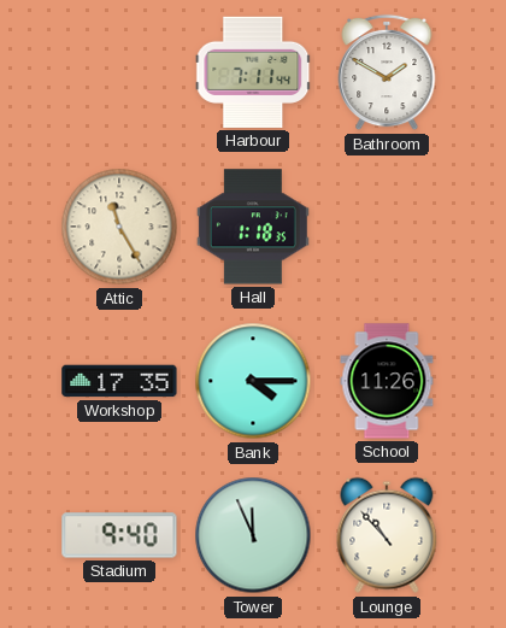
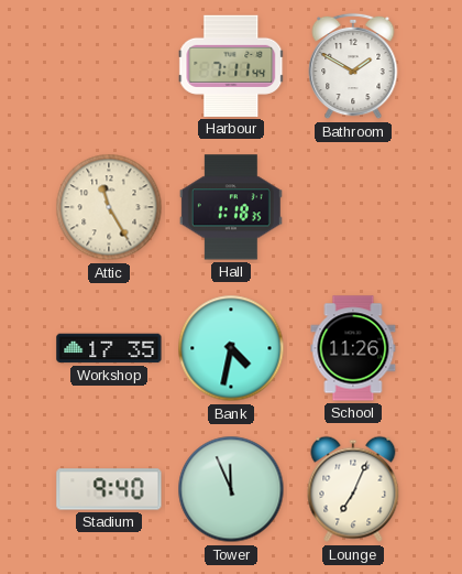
Bank: 4:15 -> 4:32
Lounge: 10:53 -> 7:04
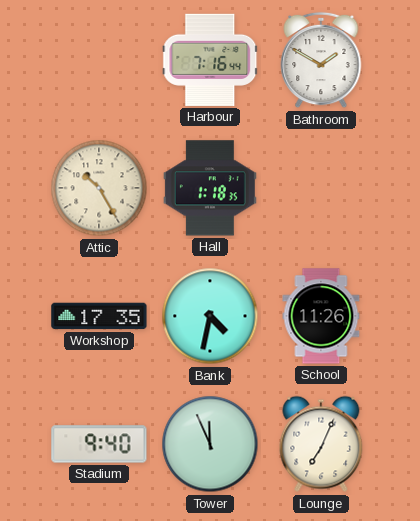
Harbour: 7:11 -> 7:16
Attic: 11:25 -> 10:25
